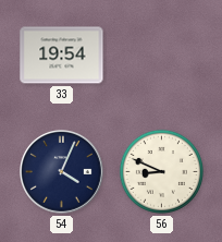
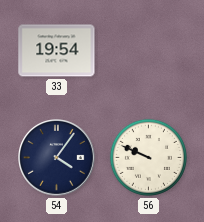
54: 4:04 -> 4:06
56: 8:49 -> 9:49
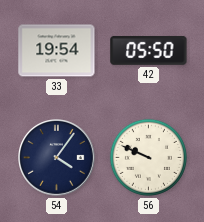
42: none -> 05:50
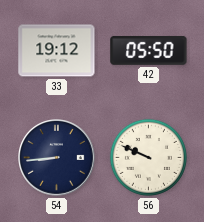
33: 19:54 -> 19:12
54: 4:06 -> 8:44
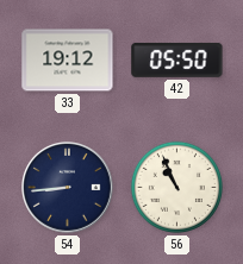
56: 9:49 -> 10:56
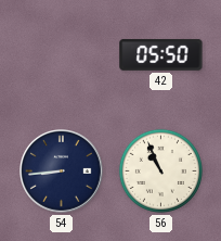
33: 19:12 -> none
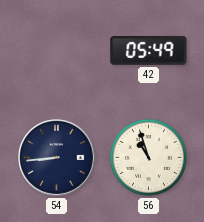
42: 05:50 -> 05:49
56: 10:56 -> 10:57
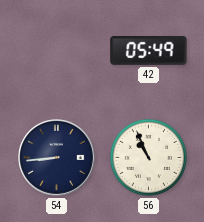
56: 10:57 -> 10:56
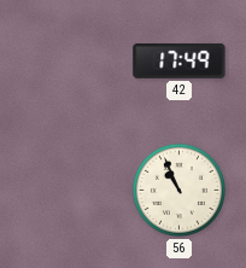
42: 05:49 -> 17:49
54: 8:44 -> none
